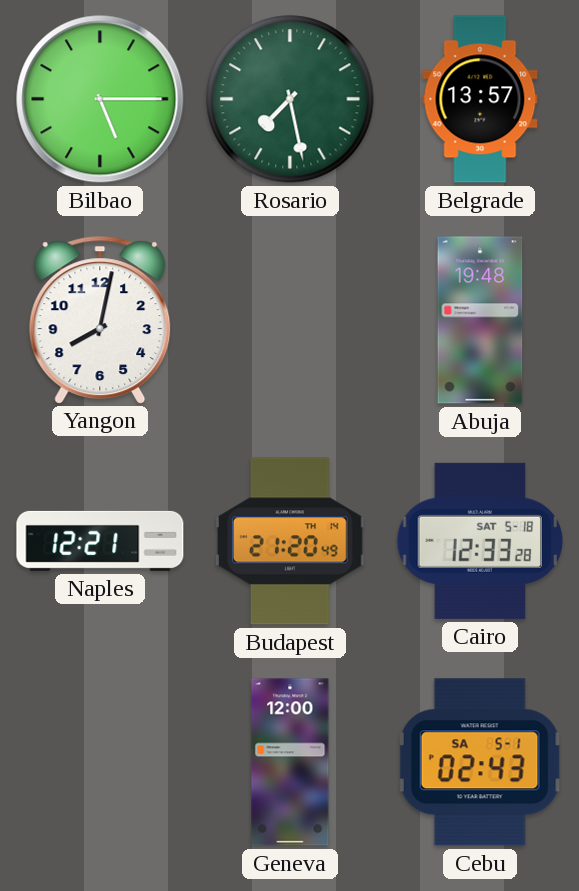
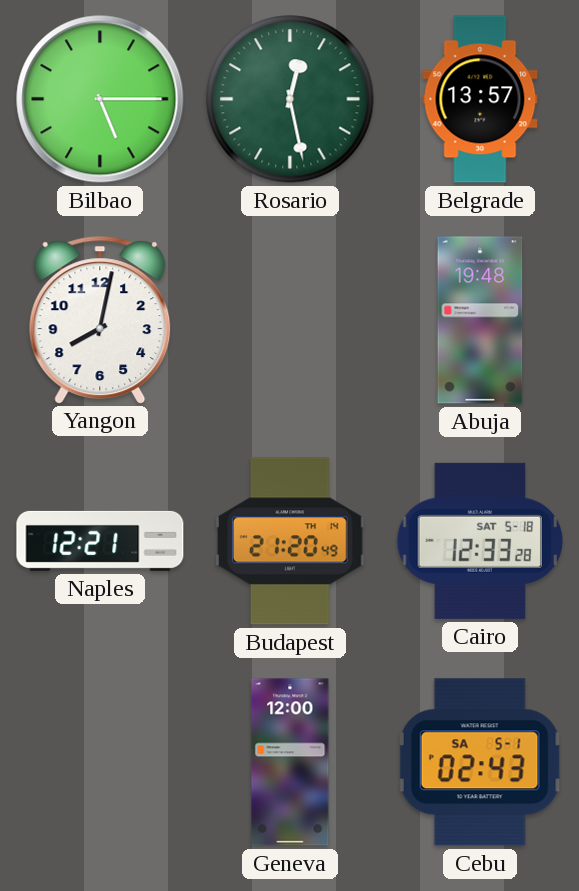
Rosario: 7:28 -> 12:28
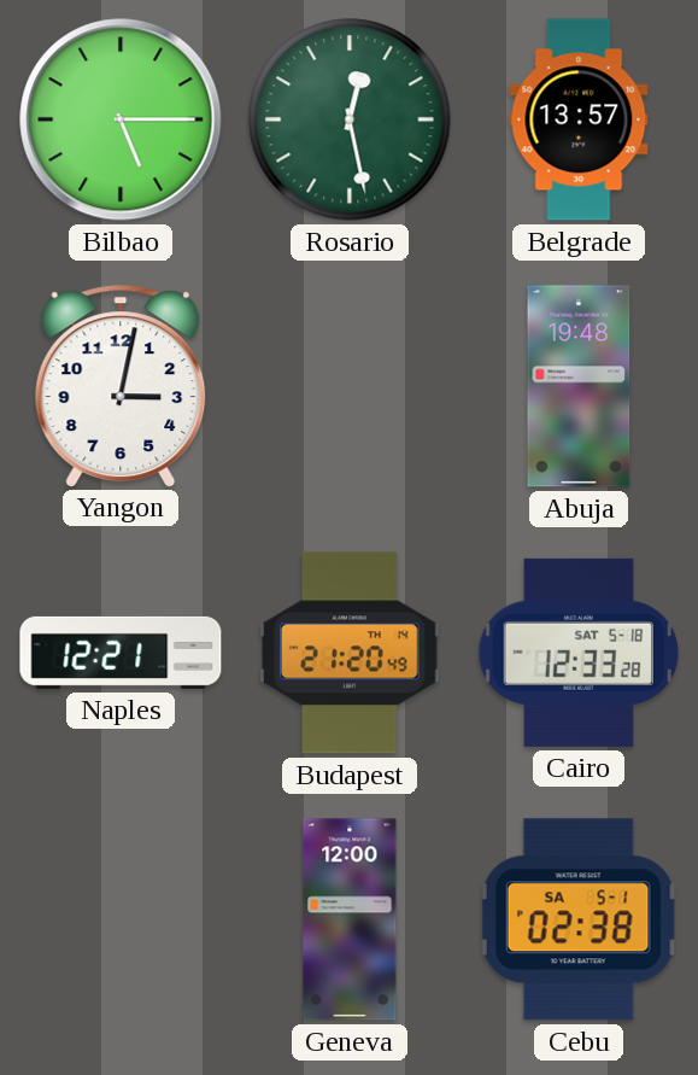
Yangon: 8:02 -> 3:02
Cebu: 02:43 -> 02:38
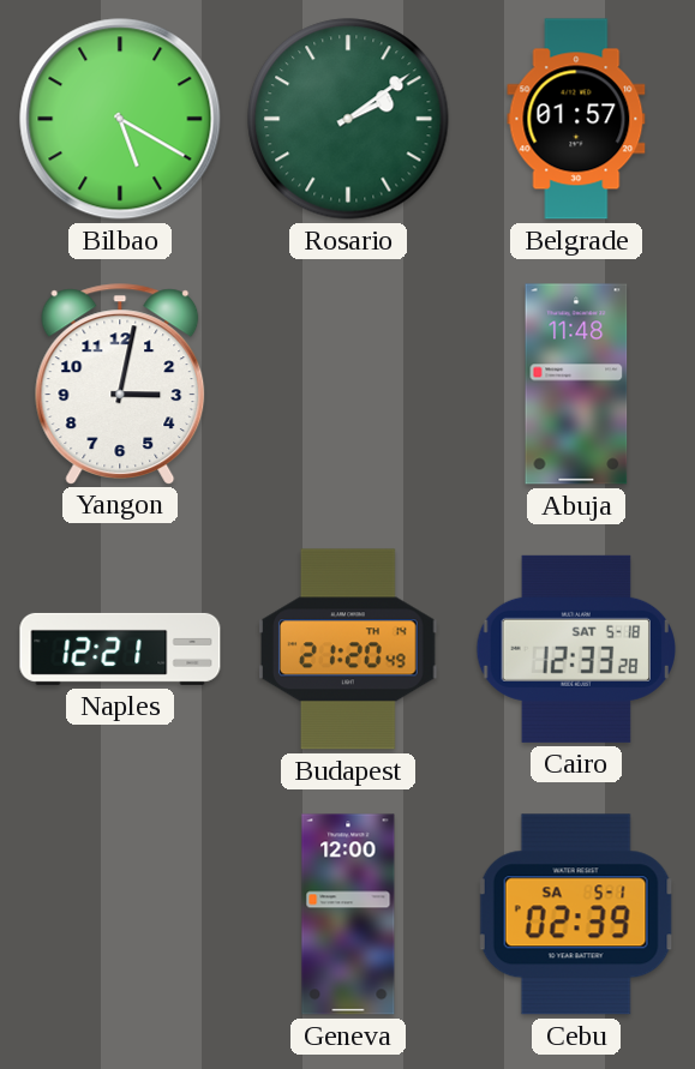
Bilbao: 5:15 -> 5:20
Rosario: 12:28 -> 2:09
Belgrade: 13:57 -> 01:57
Abuja: 19:48 -> 11:48
Cebu: 02:38 -> 02:39
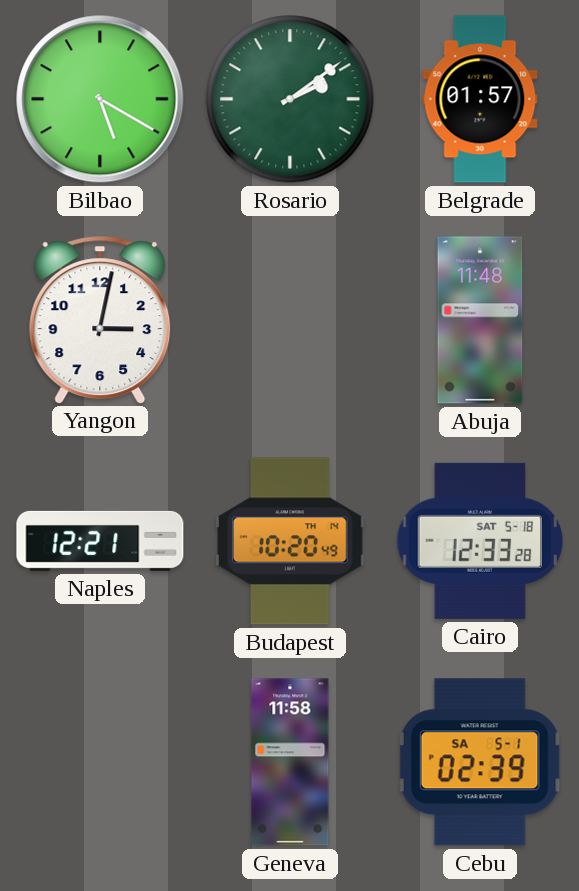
Budapest: 21:20 -> 10:20
Geneva: 12:00 -> 11:58
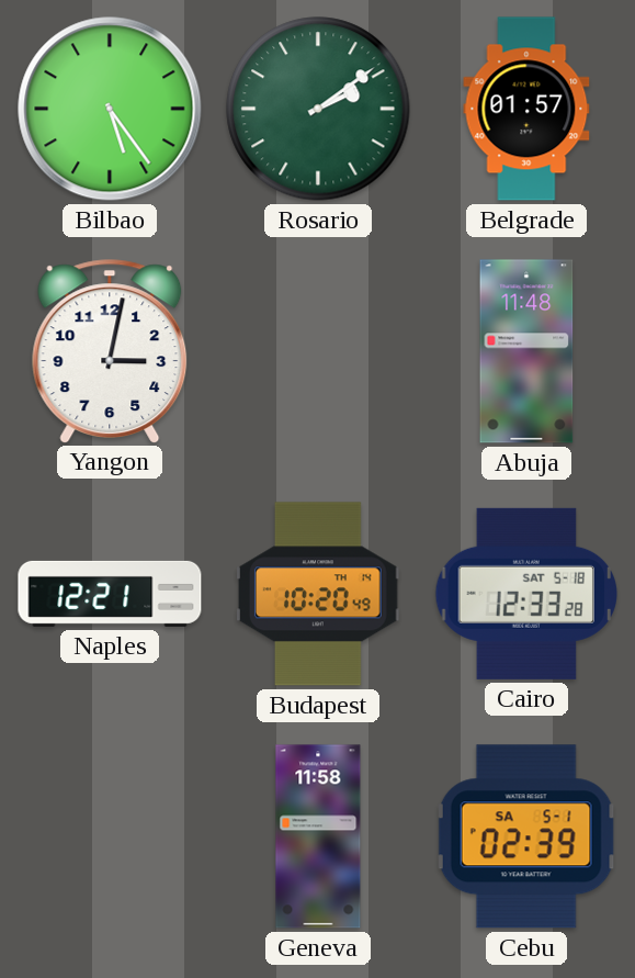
Bilbao: 5:20 -> 5:24
